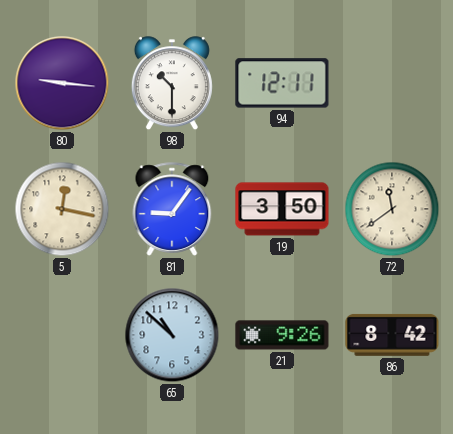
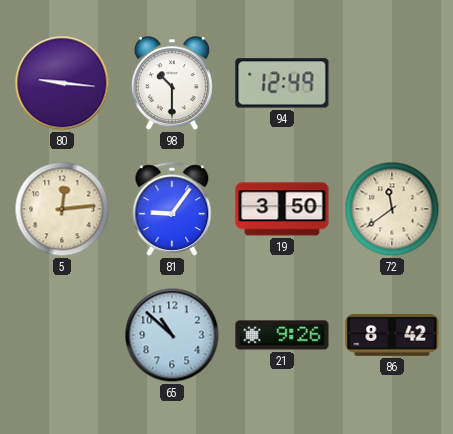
94: 12:11 -> 12:49
5: 12:17 -> 12:14
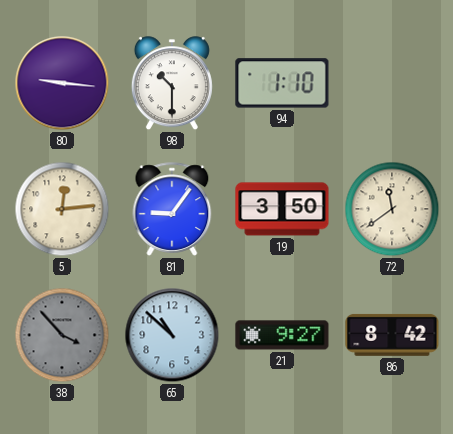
94: 12:49 -> 1:10
38: none -> 3:53
21: 9:26 -> 9:27
